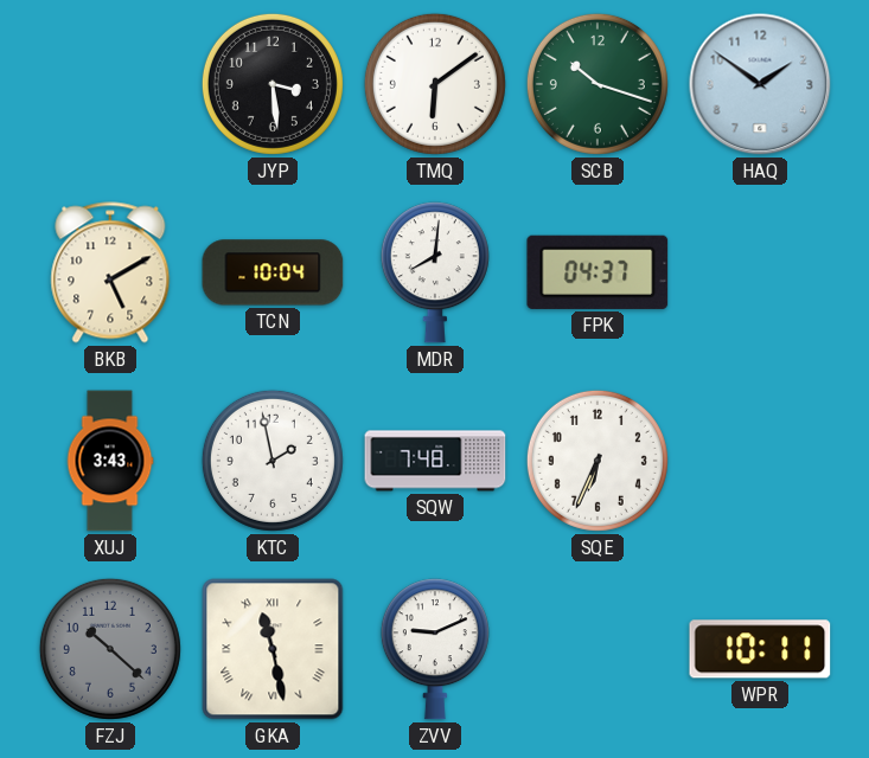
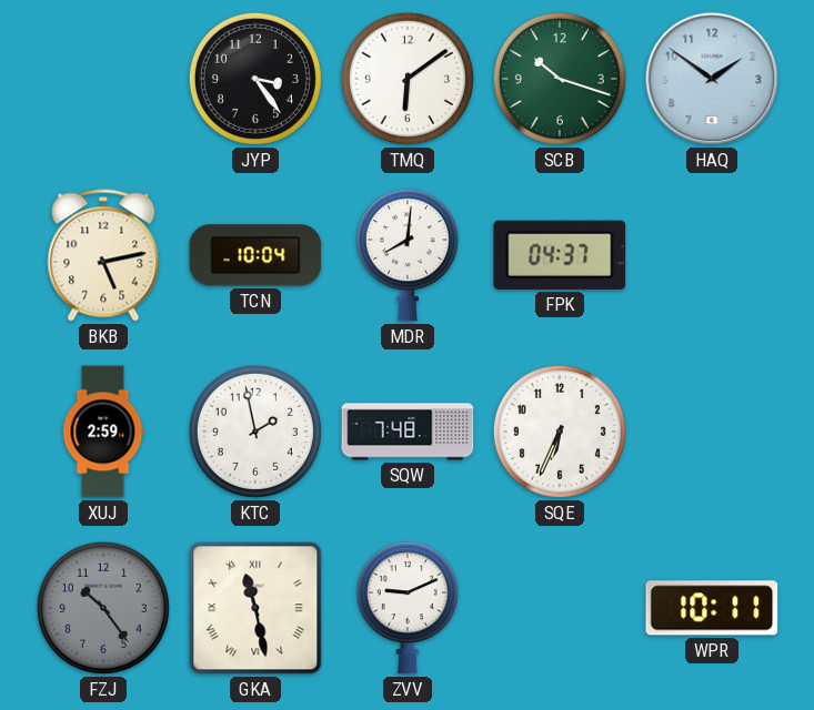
JYP: 3:29 -> 3:24
BKB: 5:10 -> 5:13
XUJ: 3:43 -> 2:59
FZJ: 10:22 -> 10:24
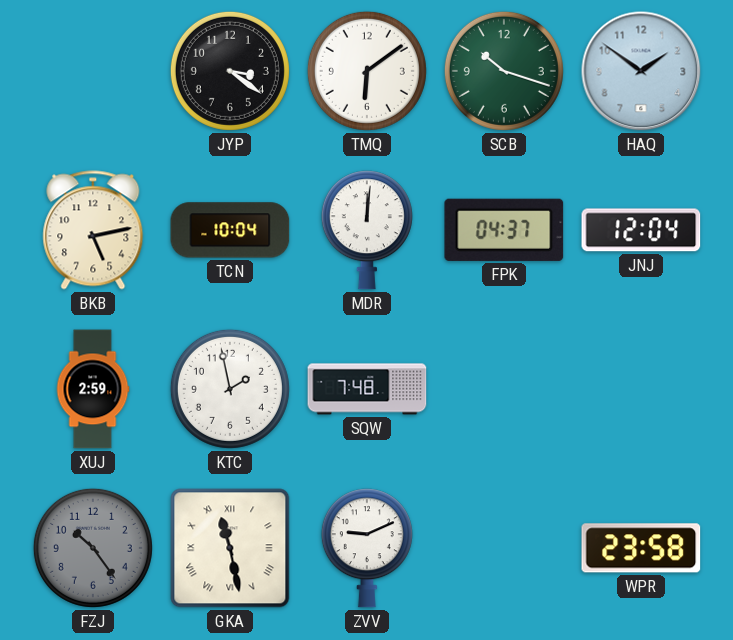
JYP: 3:24 -> 3:21
MDR: 8:01 -> 12:01
JNJ: none -> 12:04
SQE: 6:34 -> none
WPR: 10:11 -> 23:58
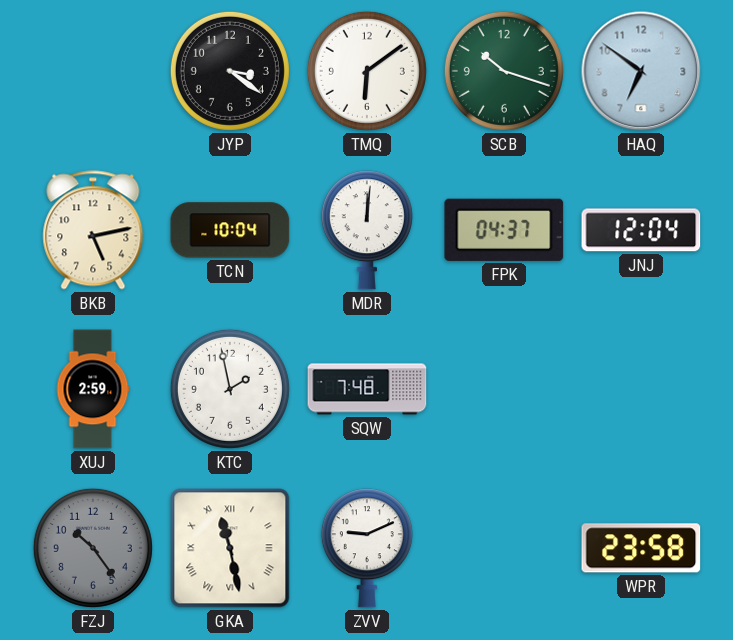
HAQ: 1:51 -> 6:51
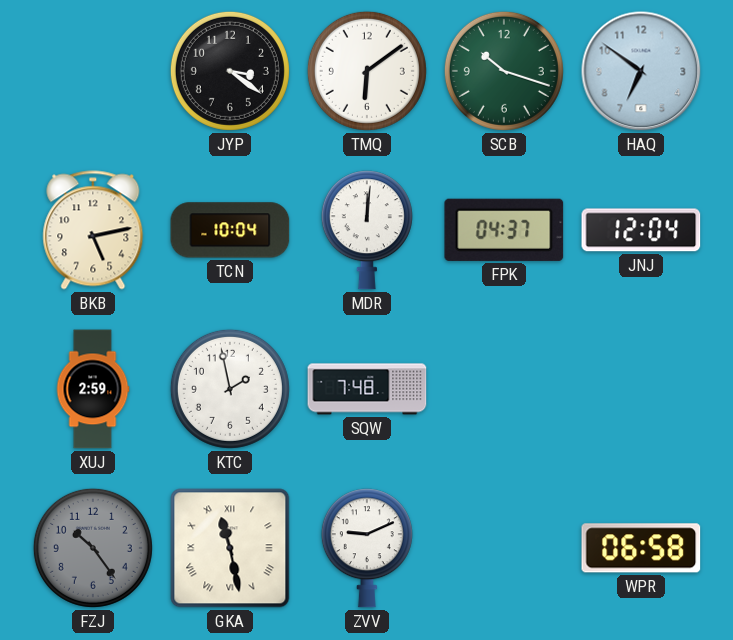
WPR: 23:58 -> 06:58
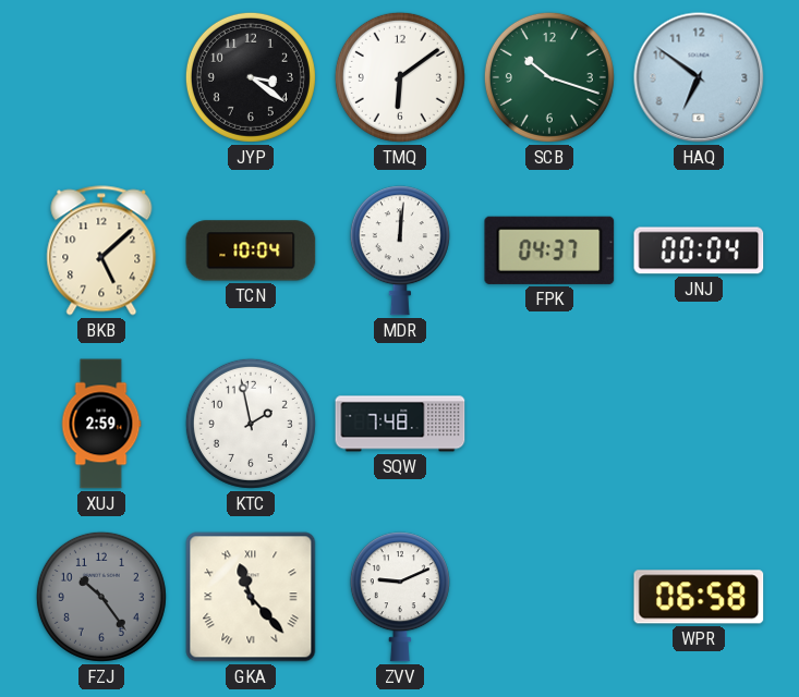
BKB: 5:13 -> 5:08
JNJ: 12:04 -> 00:04
GKA: 11:28 -> 11:23
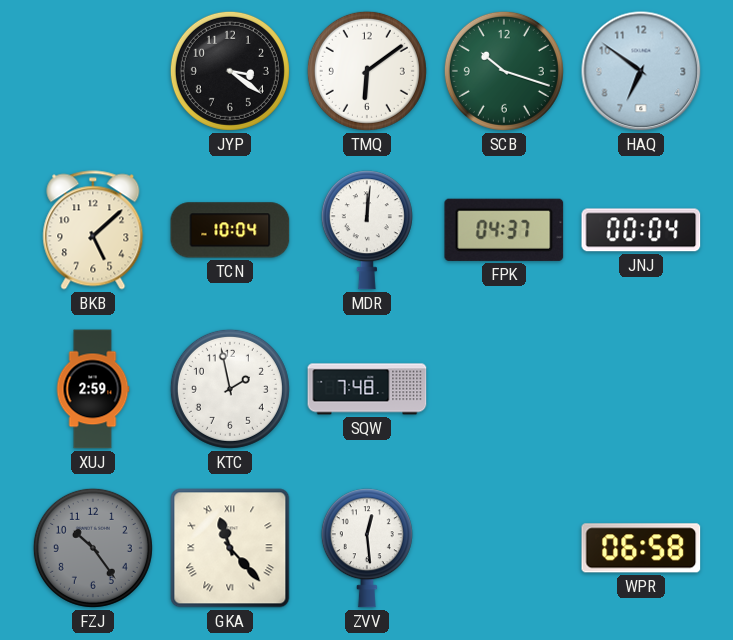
ZVV: 9:11 -> 12:29
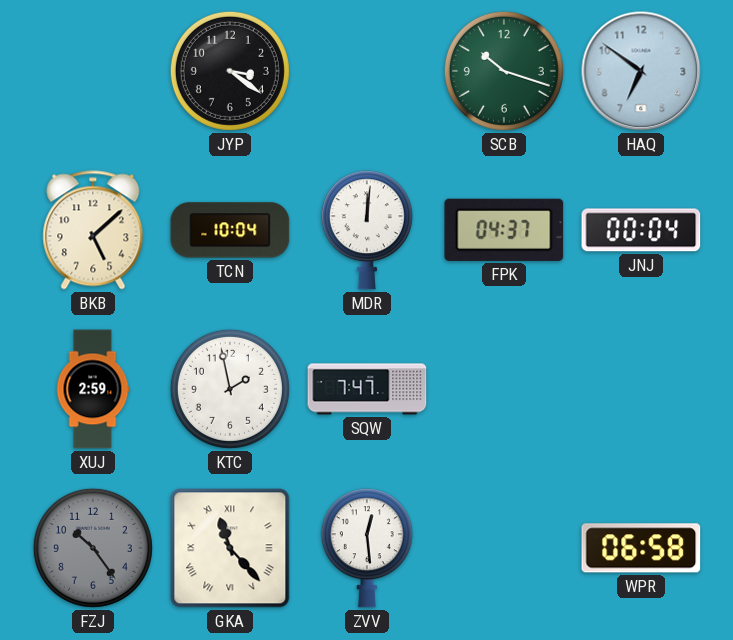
TMQ: 6:09 -> none
SQW: 7:48 -> 7:47
